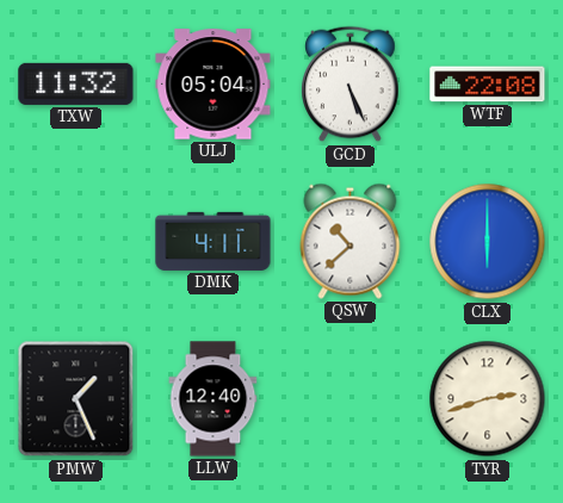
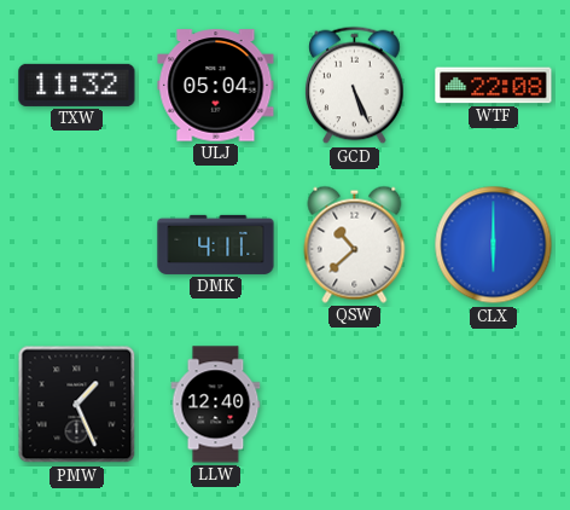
TYR: 2:42 -> none
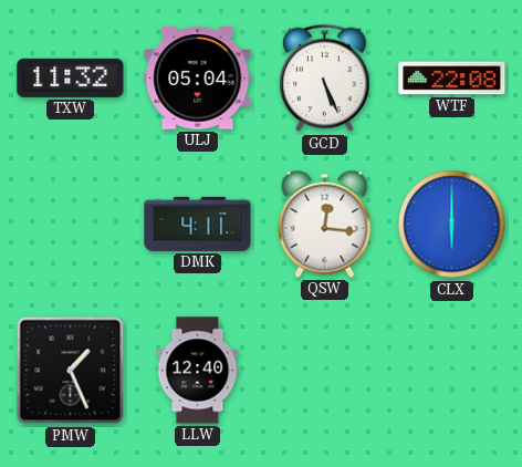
QSW: 10:38 -> 12:16
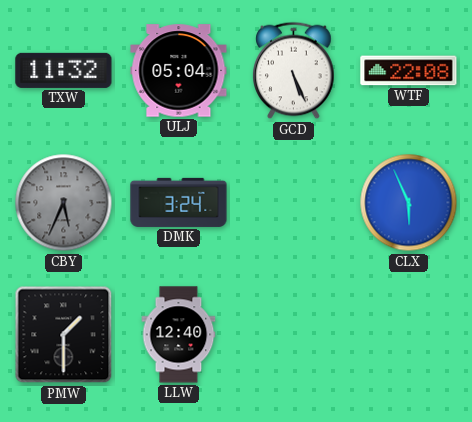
CBY: none -> 5:34
DMK: 4:11 -> 3:24
QSW: 12:16 -> none
CLX: 6:00 -> 5:56
PMW: 1:26 -> 1:30
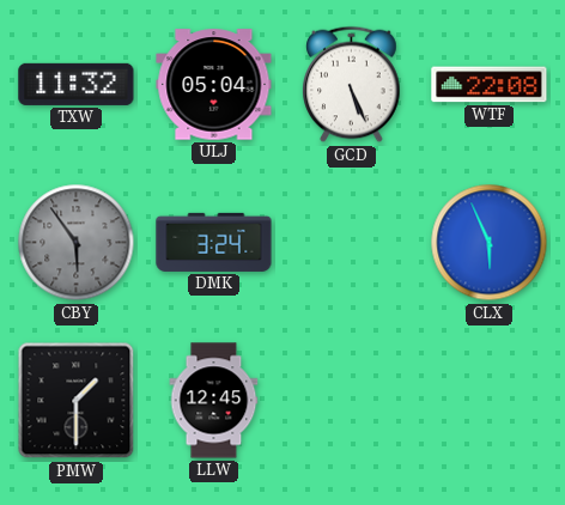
CBY: 5:34 -> 5:54
LLW: 12:40 -> 12:45
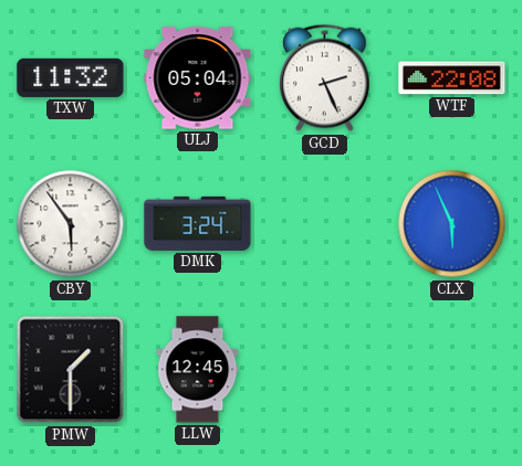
GCD: 5:26 -> 2:26
CBY dial: grey -> white
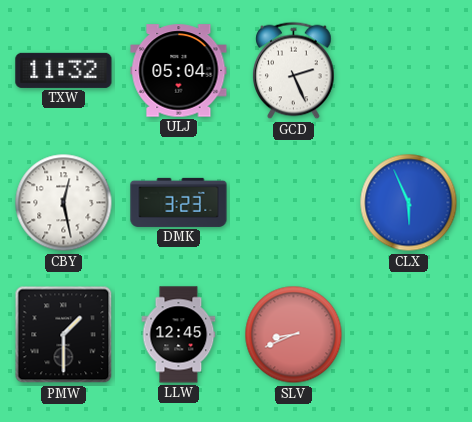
WTF: 22:08 -> none
CBY: 5:54 -> 12:28
DMK: 3:24 -> 3:23
SLV: none -> 8:41
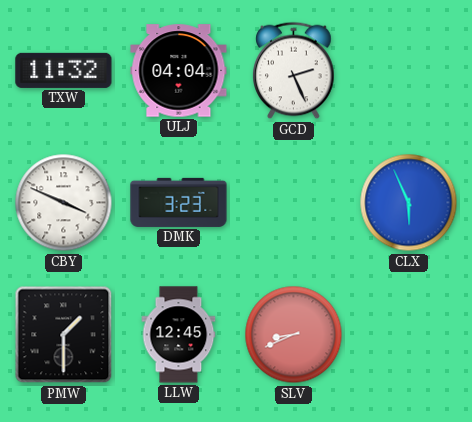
ULJ: 05:04 -> 04:04
CBY: 12:28 -> 3:49
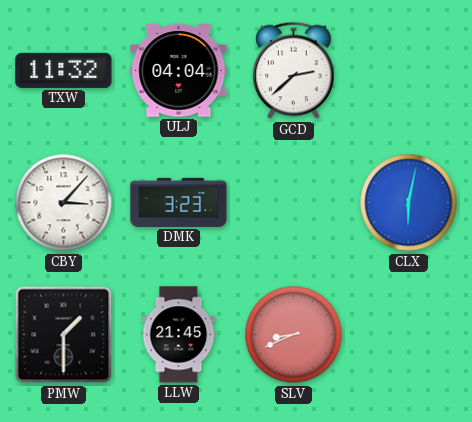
GCD: 2:26 -> 2:38
CBY: 3:49 -> 3:07
CLX: 5:56 -> 6:02
LLW: 12:45 -> 21:45
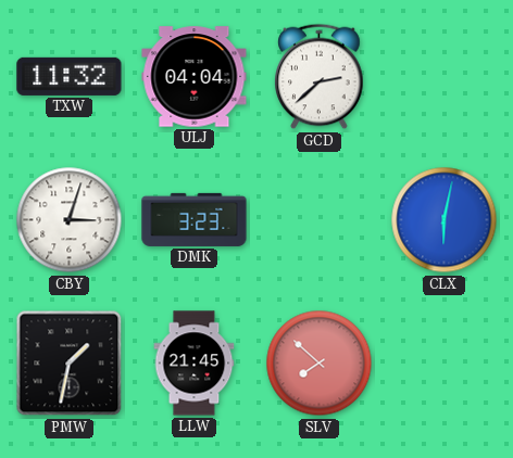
CBY: 3:07 -> 3:03
PMW: 1:30 -> 1:32
SLV: 8:41 -> 7:52
